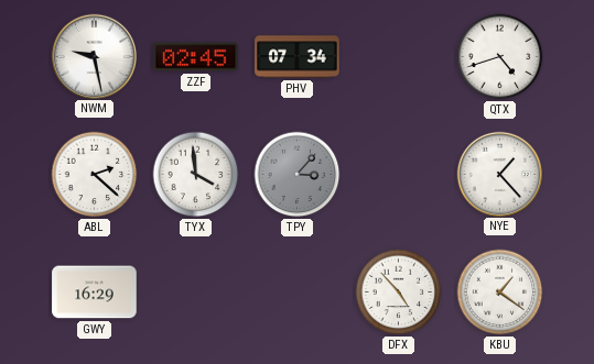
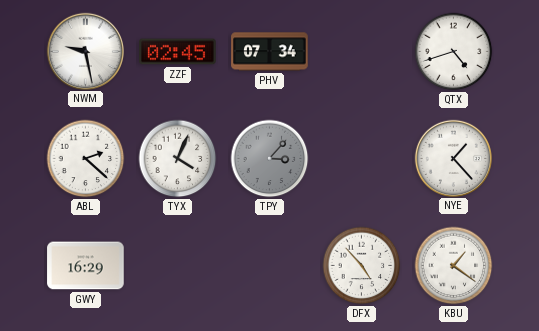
TYX: 3:59 -> 4:04
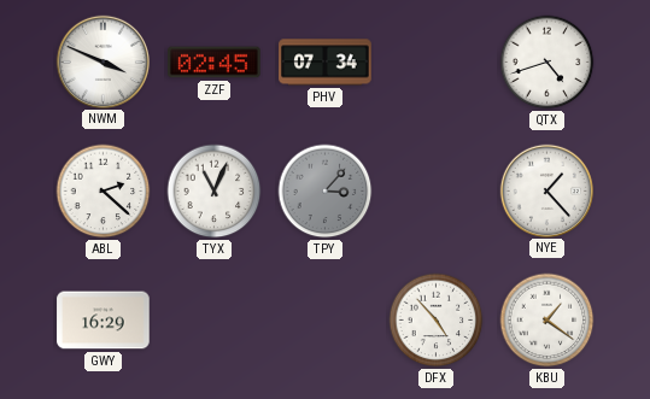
NWM: 9:28 -> 3:49
TYX: 4:04 -> 11:04
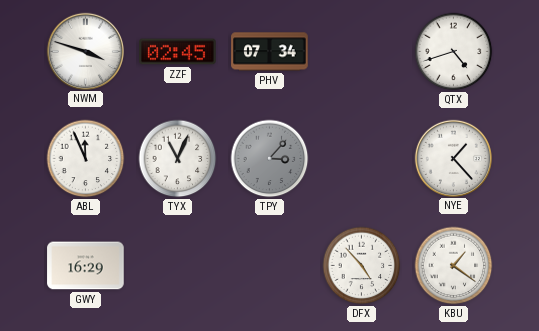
NWM: 3:49 -> 3:48
ABL: 2:22 -> 11:56
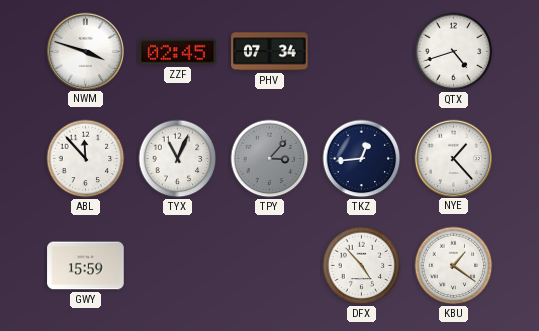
ABL: 11:56 -> 11:53
TKZ: none -> 12:44
GWY: 16:29 -> 15:59
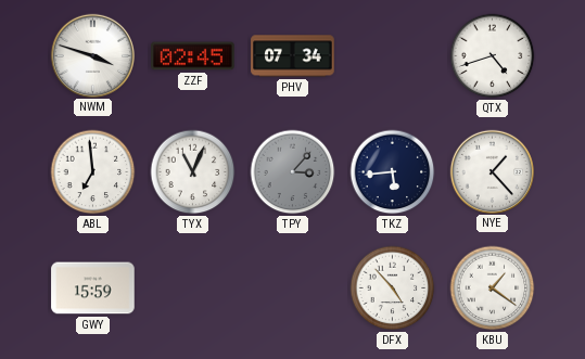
ABL: 11:53 -> 6:59
TKZ: 12:44 -> 5:44
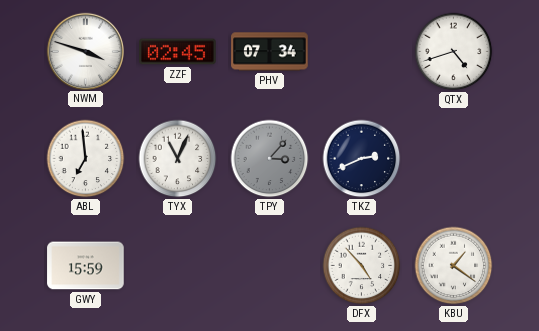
TKZ: 5:44 -> 2:41
NYE: 1:23 -> none
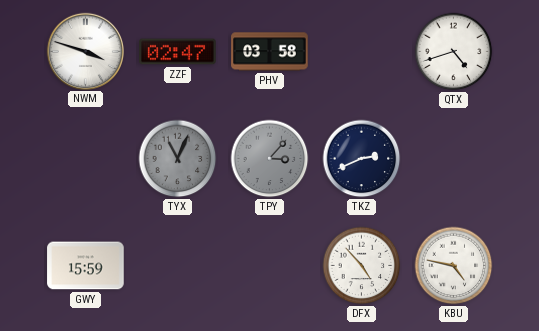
ZZF: 02:45 -> 02:47
PHV: 07:34 -> 03:58
ABL: 6:59 -> none
TYX dial: white -> grey
KBU: 1:21 -> 4:47
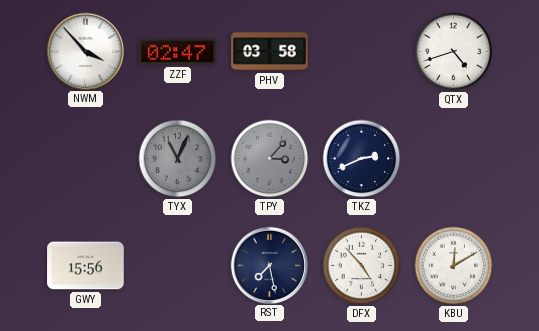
NWM: 3:48 -> 3:53
GWY: 15:59 -> 15:56
RST: none -> 7:28
KBU: 4:47 -> 12:10
